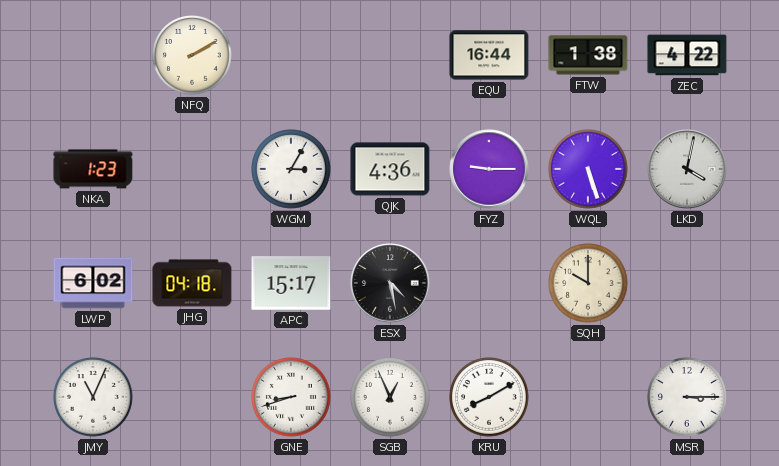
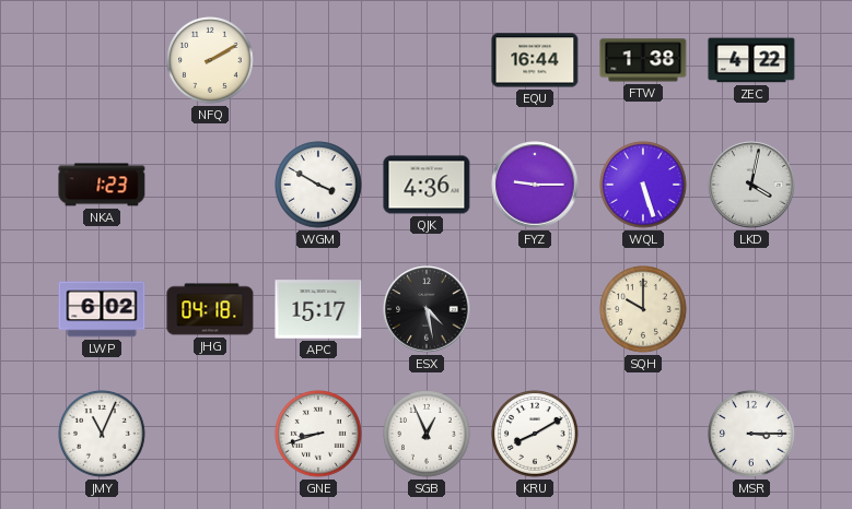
WGM: 3:05 -> 3:50
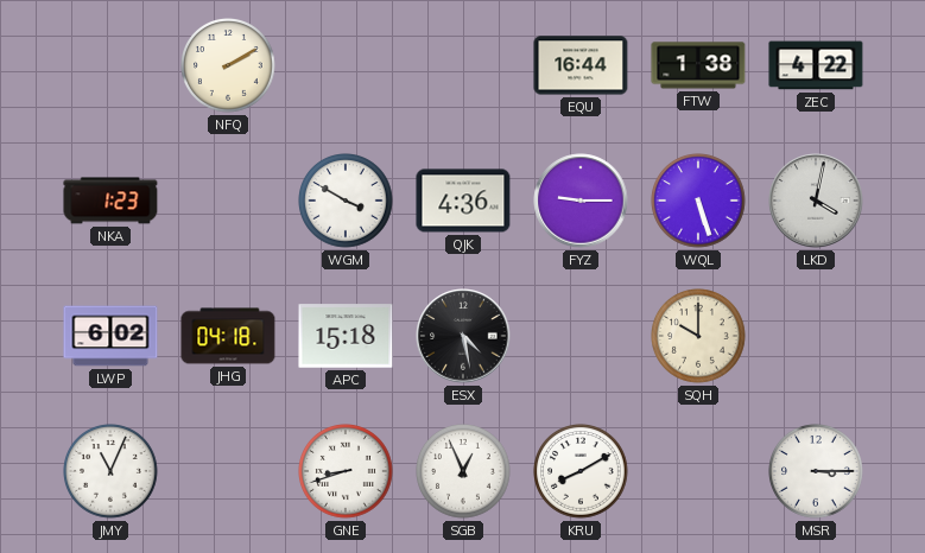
APC: 15:17 -> 15:18
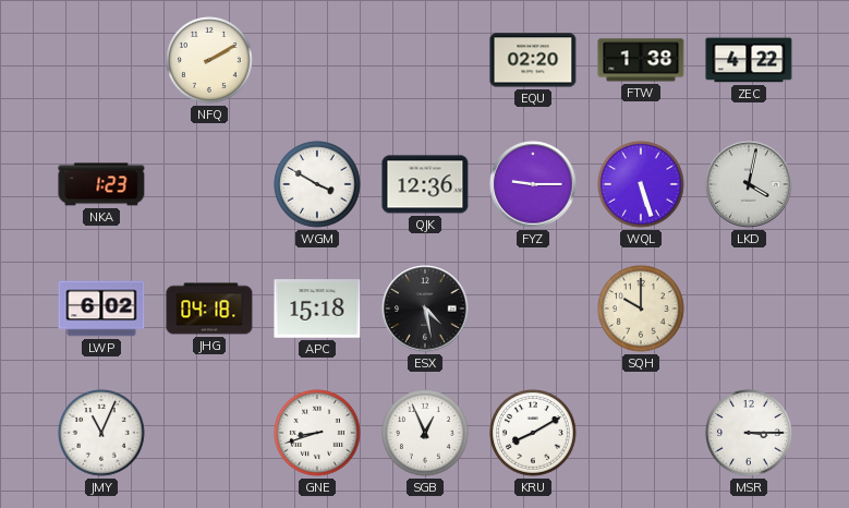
EQU: 16:44 -> 02:20
QJK: 4:36 -> 12:36
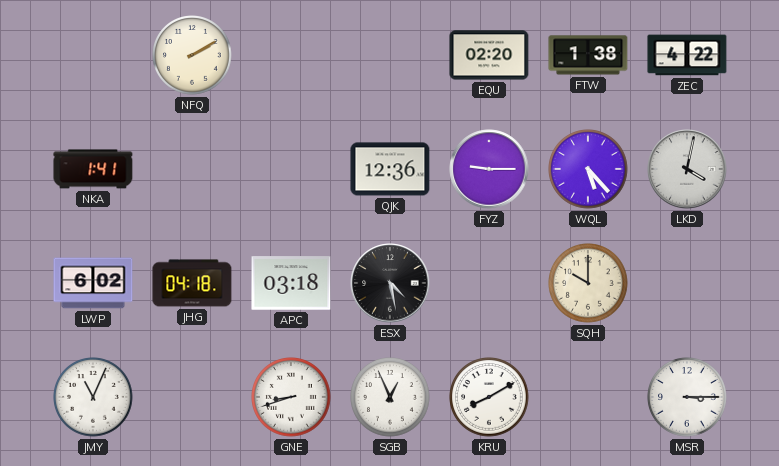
NKA: 1:23 -> 1:41
WGM: 3:50 -> none
WQL: 5:27 -> 5:23
APC: 15:18 -> 03:18
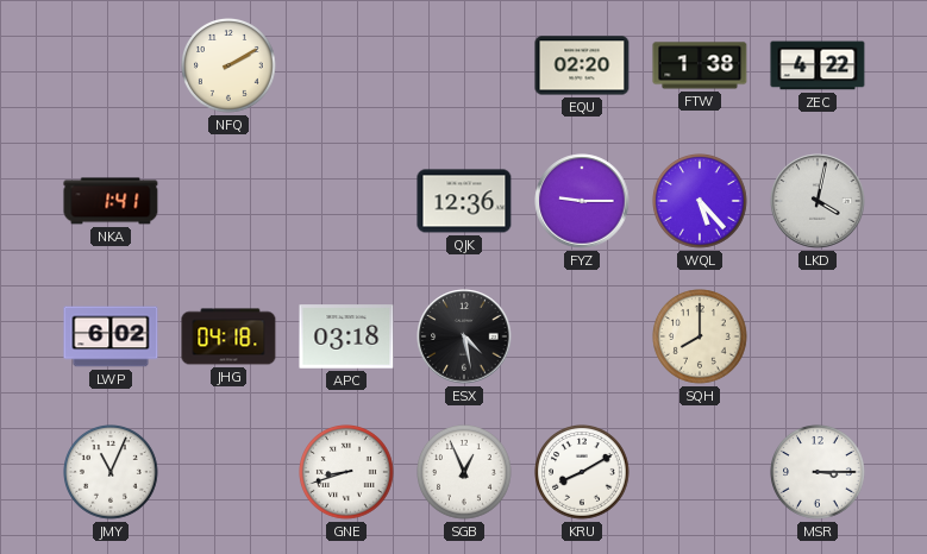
SQH: 10:00 -> 8:00
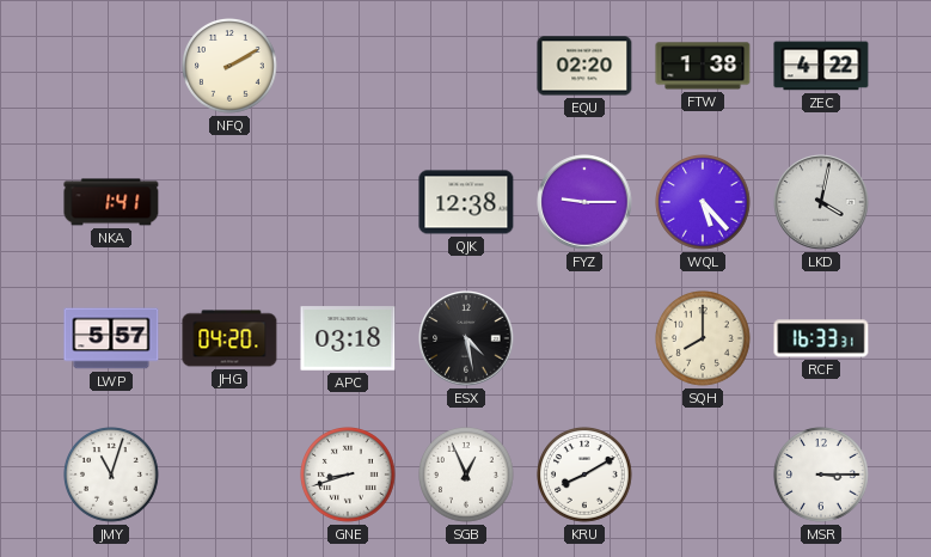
QJK: 12:36 -> 12:38
LWP: 6:02 -> 5:57
JHG: 04:18 -> 04:20
RCF: none -> 16:33
JMY: 11:04 -> 11:03
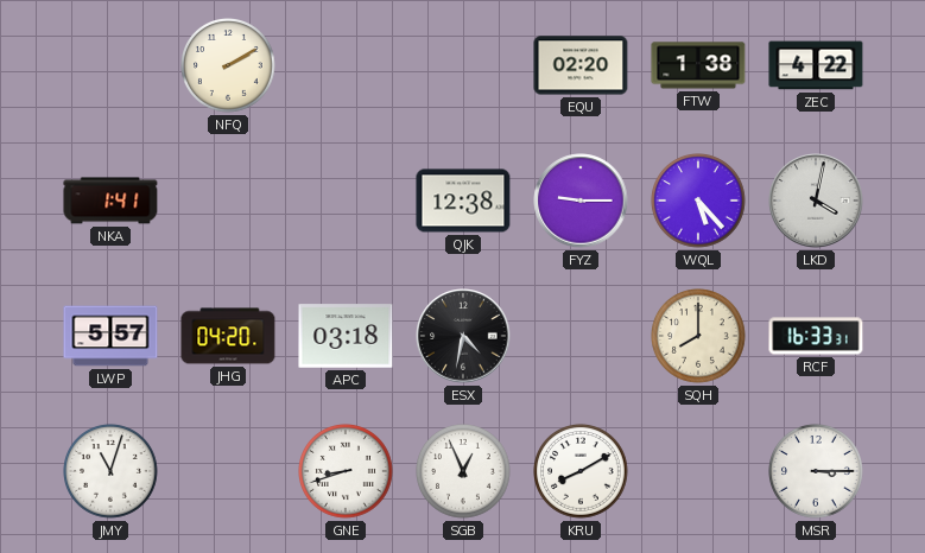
ESX: 4:28 -> 4:32
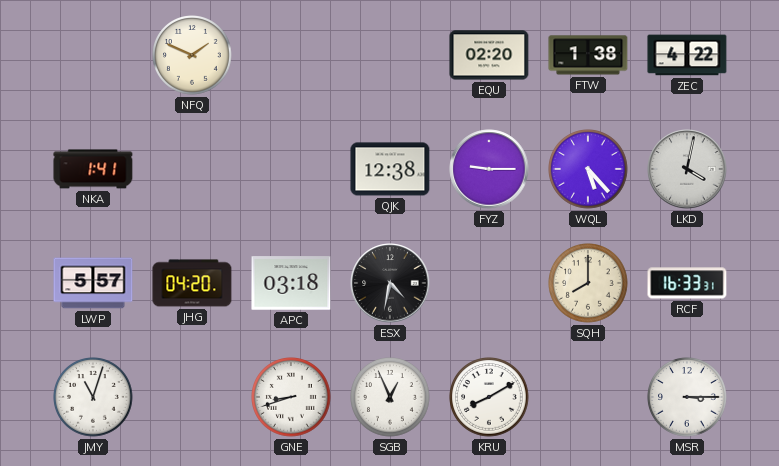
NFQ: 2:10 -> 1:49
